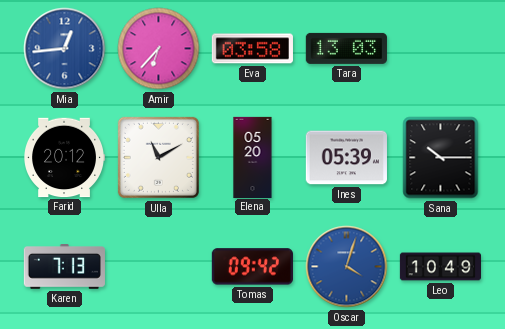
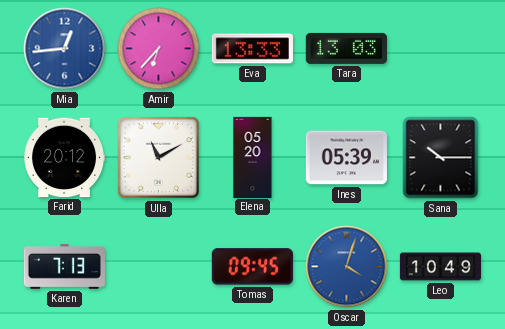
Eva: 03:58 -> 13:33
Tomas: 09:42 -> 09:45
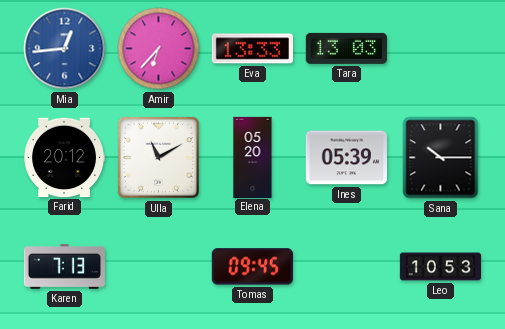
Oscar: 4:03 -> none
Leo: 10:49 -> 10:53
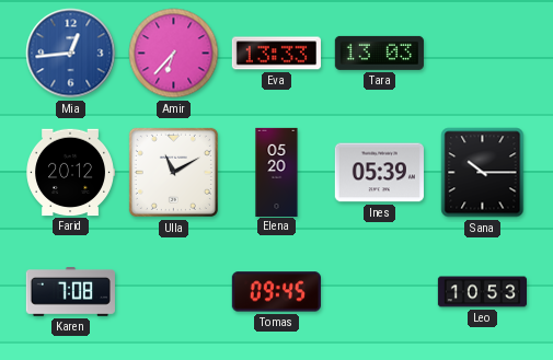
Karen: 7:13 -> 7:08
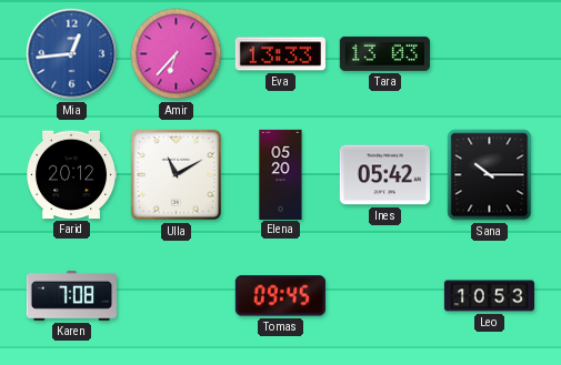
Ines: 05:39 -> 05:42
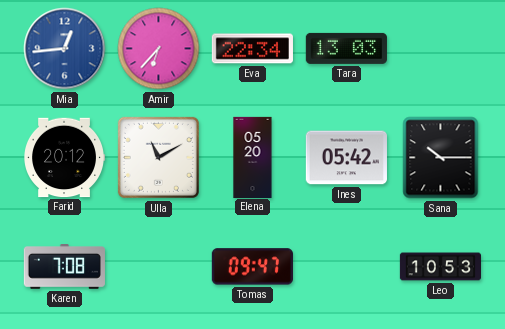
Eva: 13:33 -> 22:34
Tomas: 09:45 -> 09:47
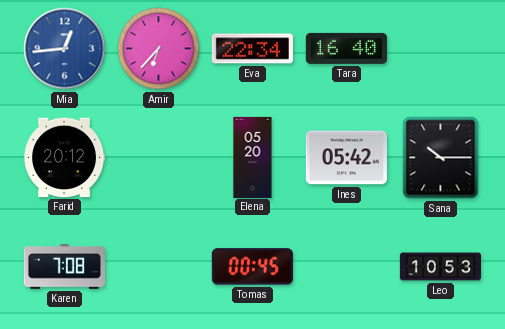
Tara: 13:03 -> 16:40
Ulla: 11:10 -> none
Tomas: 09:47 -> 00:45
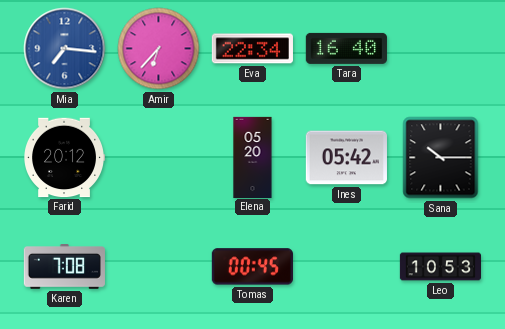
Mia: 12:44 -> 7:16
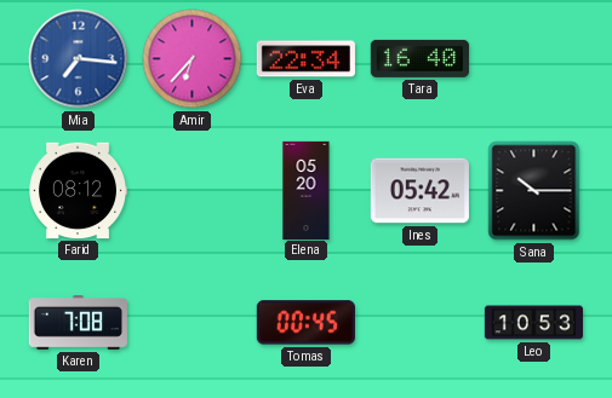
Farid: 20:12 -> 08:12
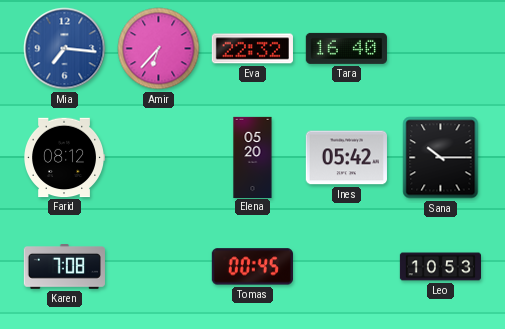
Eva: 22:34 -> 22:32
